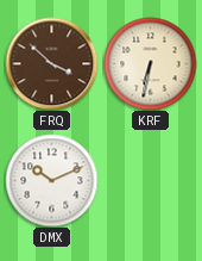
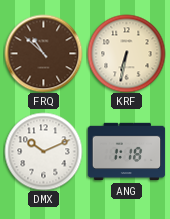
FRQ: 3:52 -> 10:52
ANG: none -> 1:18
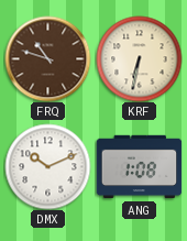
FRQ: 10:52 -> 10:48
ANG: 1:18 -> 1:08
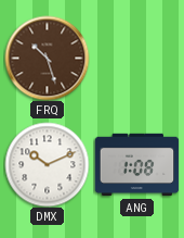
FRQ: 10:48 -> 10:27
KRF: 6:32 -> none
